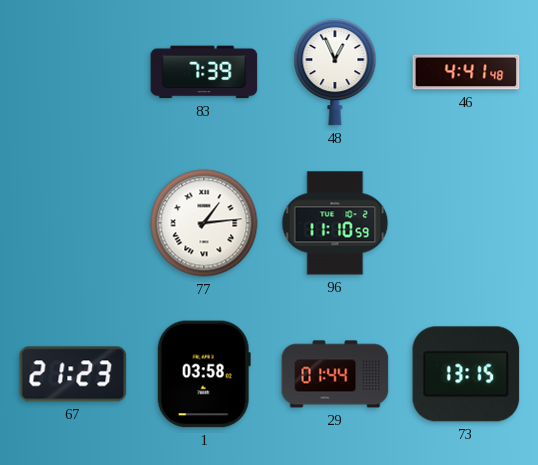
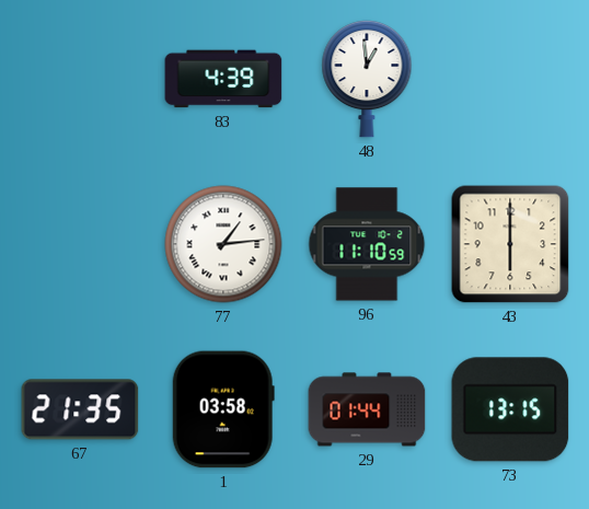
83: 7:39 -> 4:39
48: 12:56 -> 12:59
46: 4:41 -> none
43: none -> 6:00
67: 21:23 -> 21:35
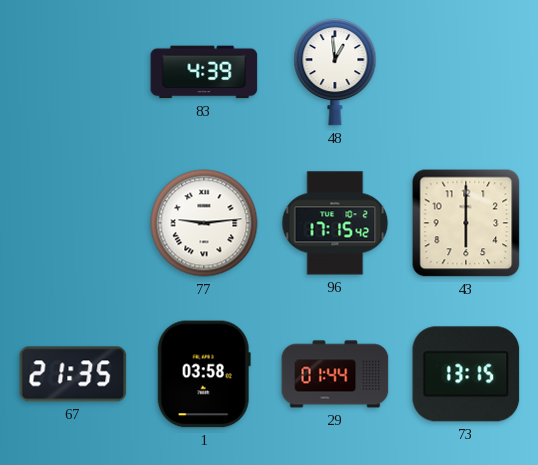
77: 1:14 -> 9:14
96: 11:10 -> 17:15
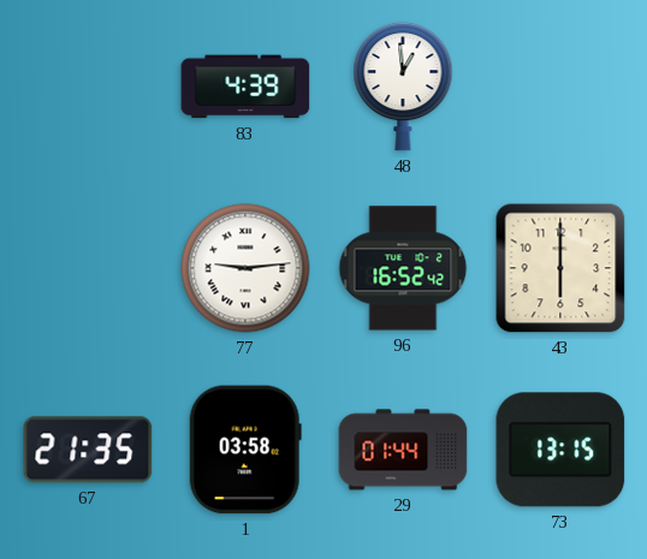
96: 17:15 -> 16:52
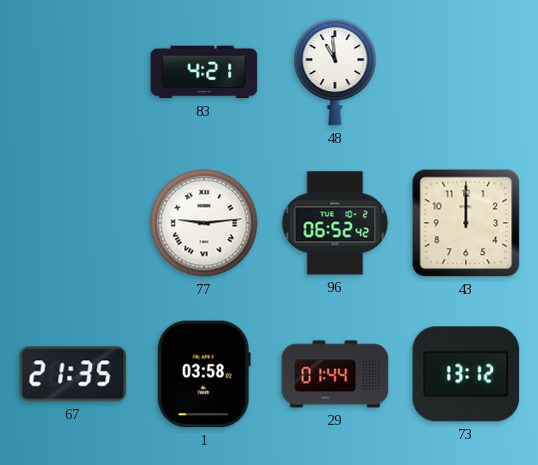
83: 4:39 -> 4:21
48: 12:59 -> 10:59
96: 16:52 -> 06:52
43: 6:00 -> 12:00
73: 13:15 -> 13:12
